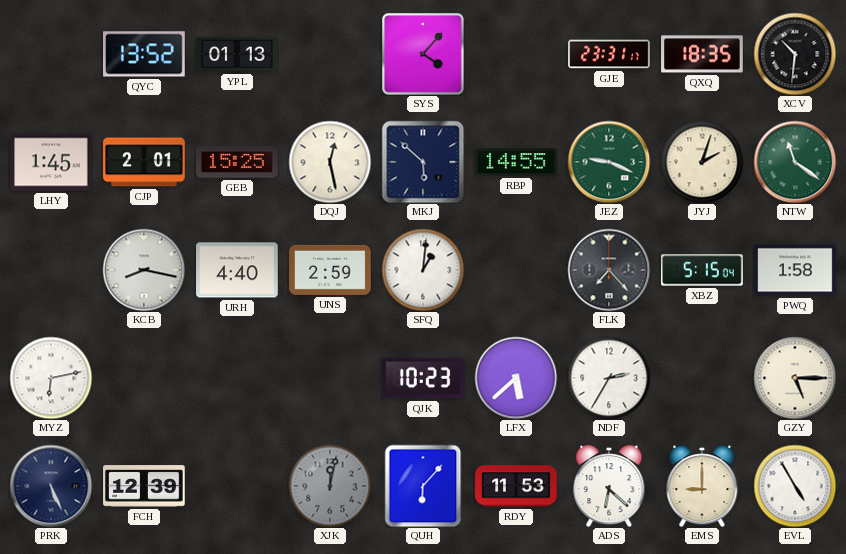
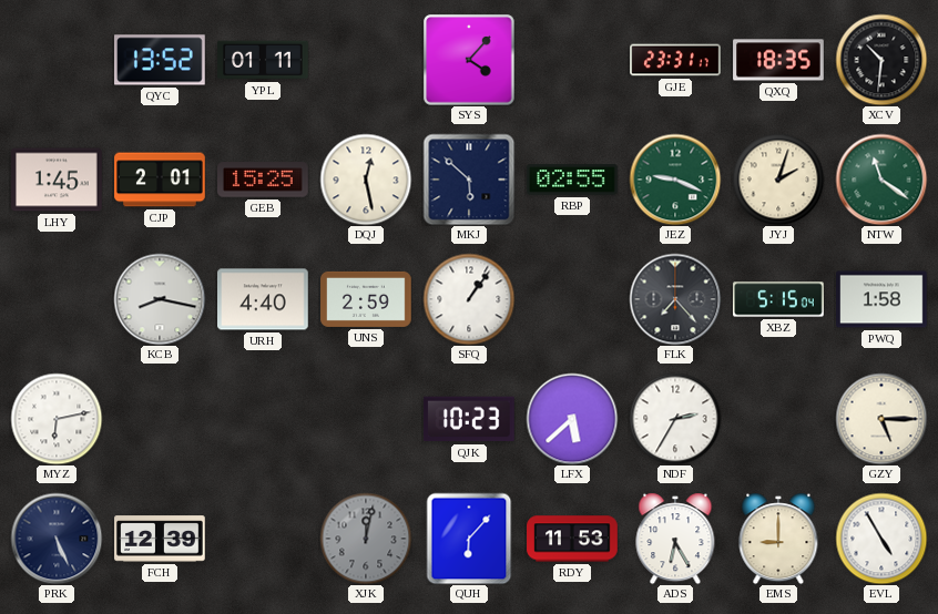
YPL: 01:13 -> 01:11
RBP: 14:55 -> 02:55
SFQ: 1:01 -> 1:06
ADS: 6:22 -> 6:25
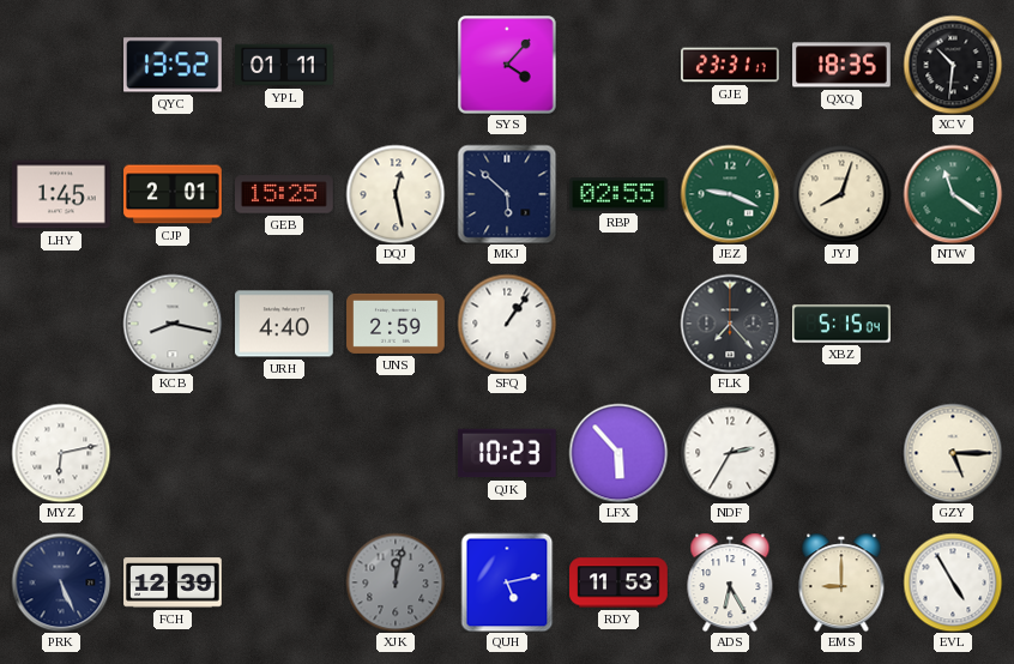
JYJ: 2:03 -> 8:03
PWQ: 1:58 -> none
LFX: 5:38 -> 5:53
QUH: 6:07 -> 5:13
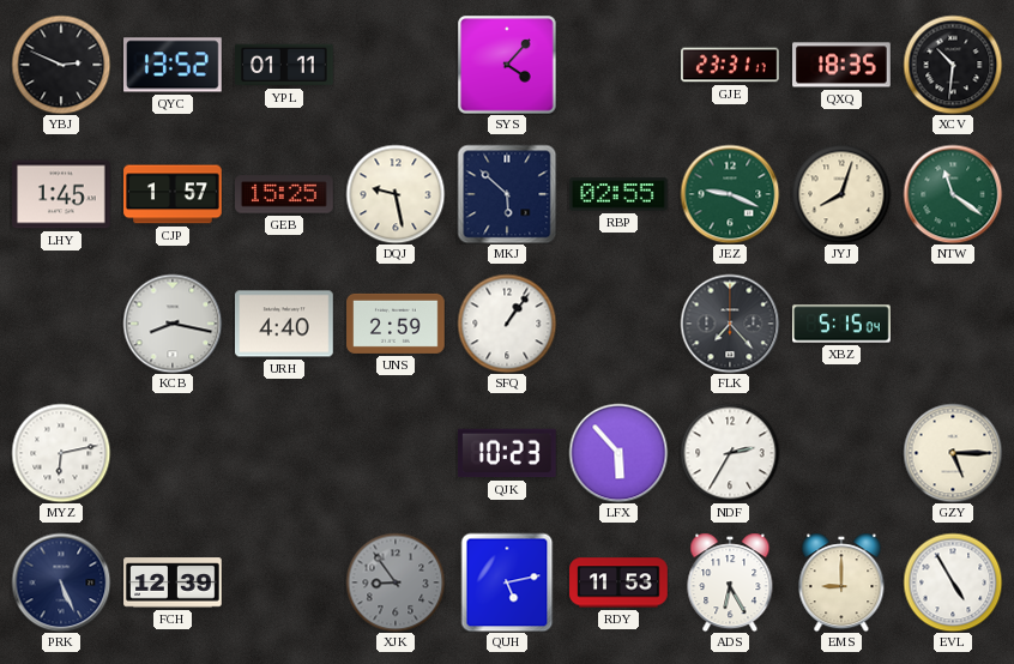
YBJ: none -> 2:49
CJP: 2:01 -> 1:57
DQJ: 12:28 -> 9:28
XJK: 12:02 -> 8:54
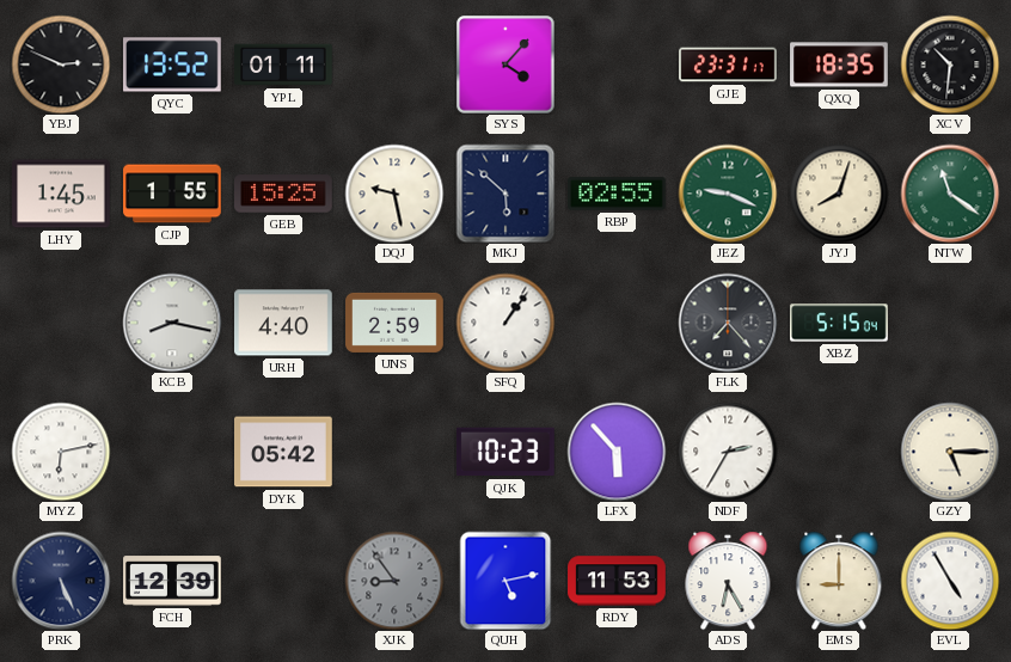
CJP: 1:57 -> 1:55
DYK: none -> 05:42
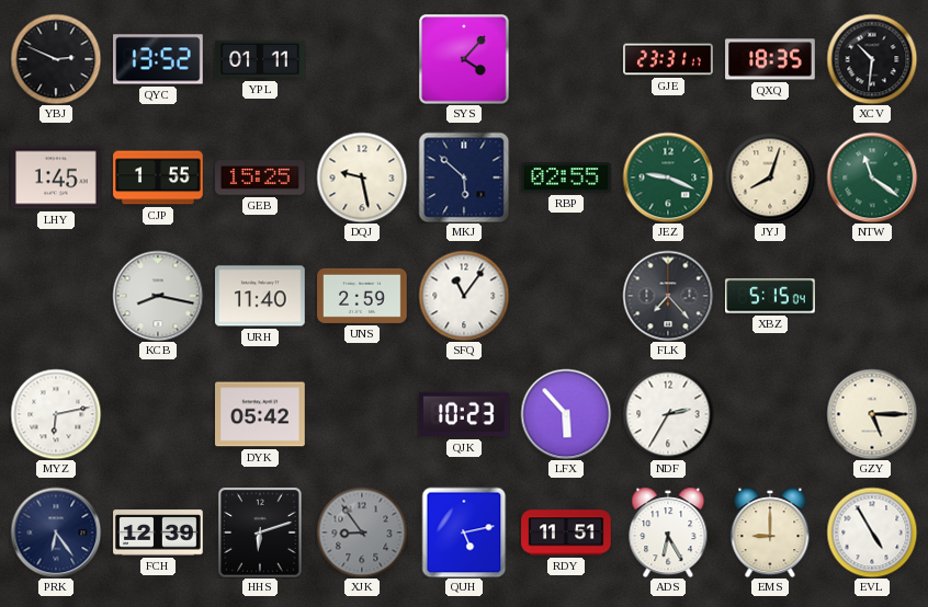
URH: 4:40 -> 11:40
SFQ: 1:06 -> 11:06
PRK: 5:26 -> 6:24
HHS: none -> 6:12
RDY: 11:53 -> 11:51
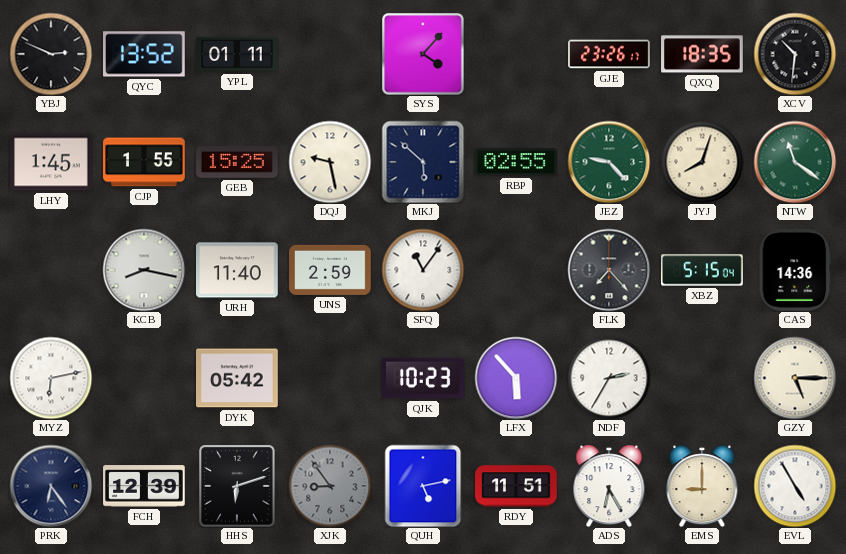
GJE: 23:31 -> 23:26
JEZ: 9:19 -> 9:23
CAS: none -> 14:36
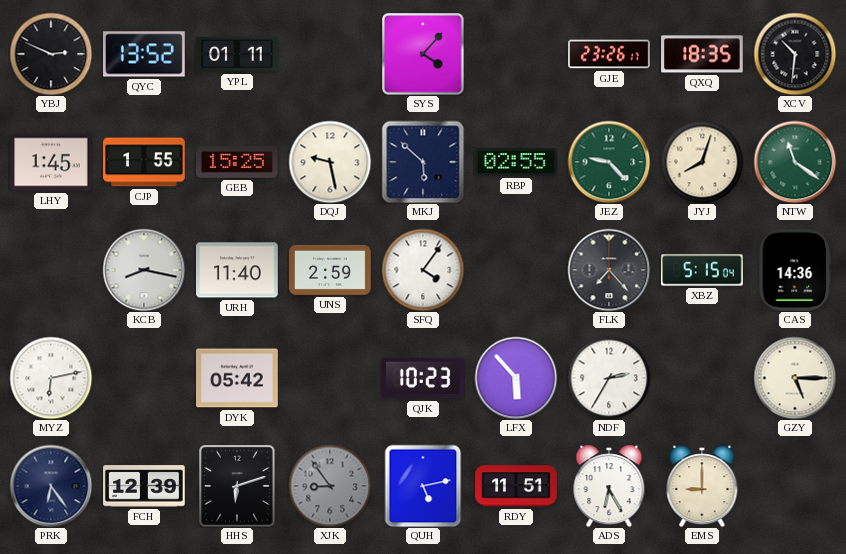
SFQ: 11:06 -> 4:06
EVL: 4:55 -> none
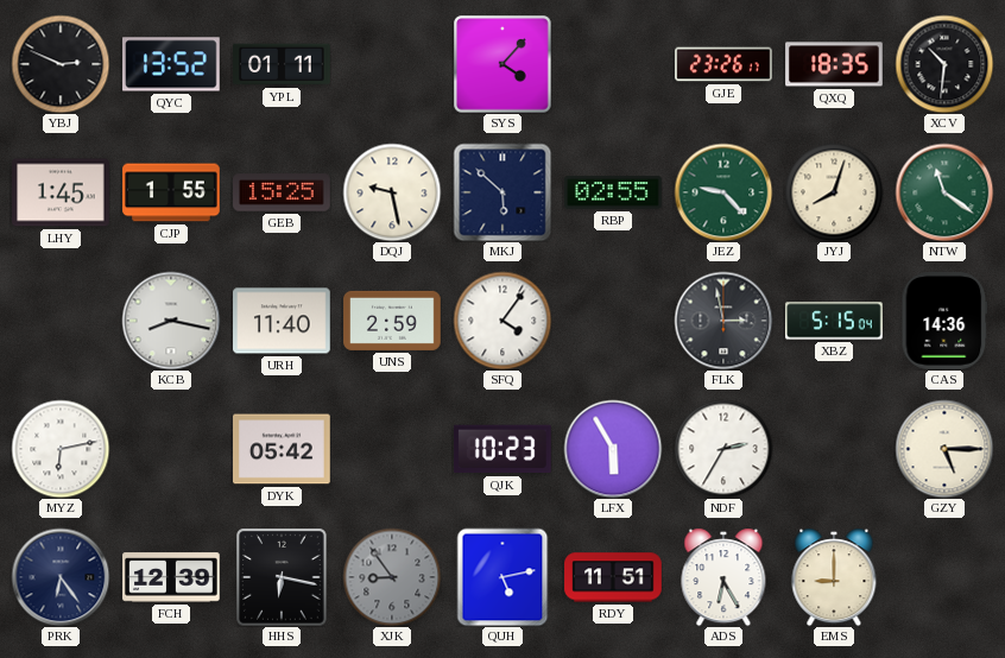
FLK: 7:23 -> 2:58
LFX: 5:53 -> 5:55
HHS: 6:12 -> 6:17
